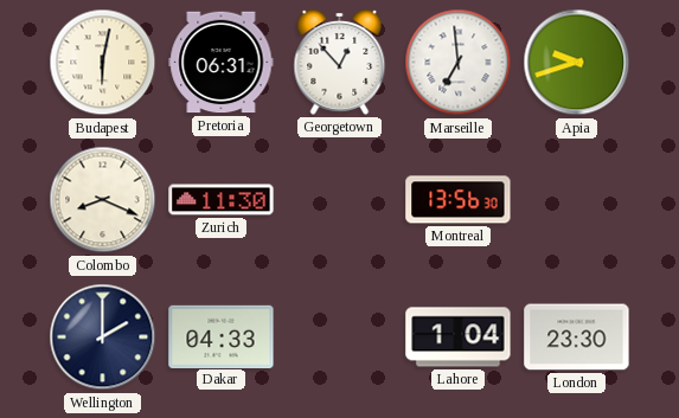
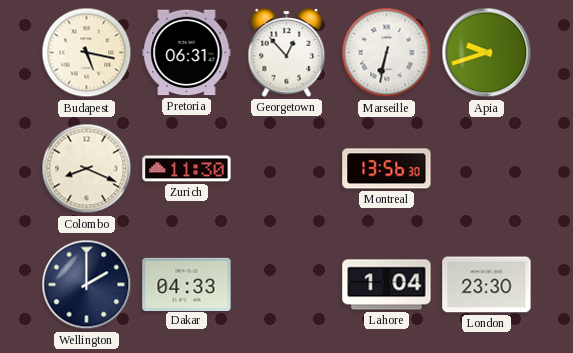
Budapest: 6:02 -> 5:17
Marseille: 6:59 -> 6:32
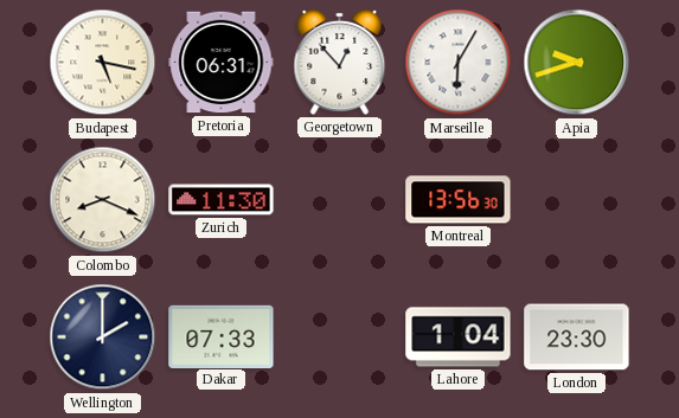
Marseille: 6:32 -> 6:05
Dakar: 04:33 -> 07:33
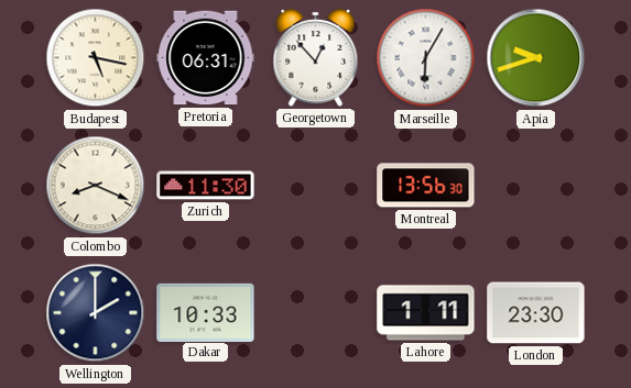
Dakar: 07:33 -> 10:33
Lahore: 1:04 -> 1:11
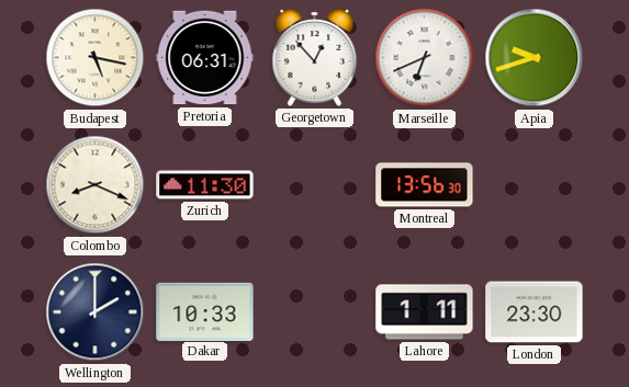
Marseille: 6:05 -> 6:41
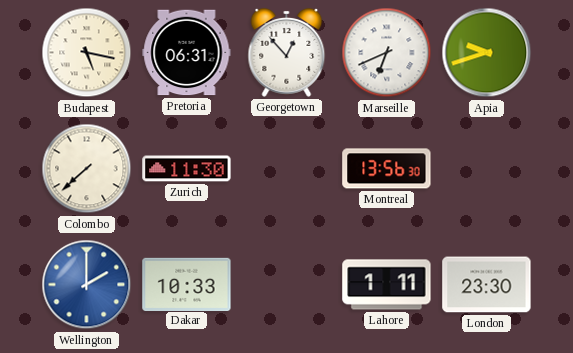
Colombo: 8:19 -> 7:38
Wellington dial: navy -> blue
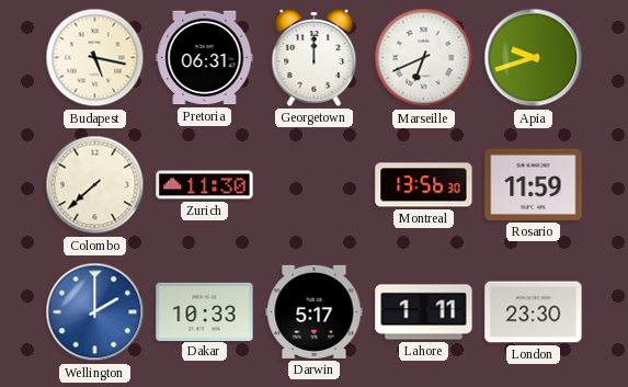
Georgetown: 12:53 -> 12:00
Rosario: none -> 11:59
Darwin: none -> 5:17
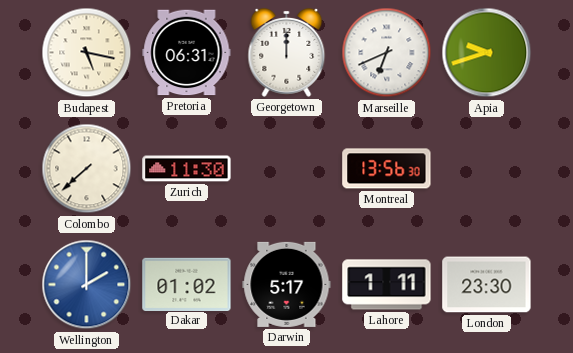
Rosario: 11:59 -> none
Dakar: 10:33 -> 01:02
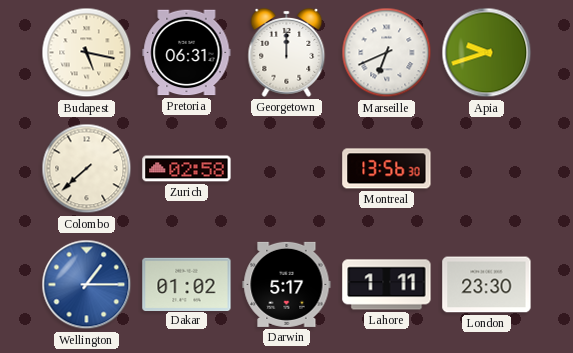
Zurich: 11:30 -> 02:58
Wellington: 2:00 -> 1:15
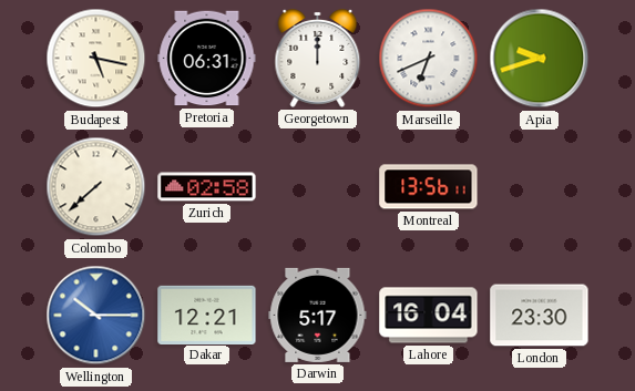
Montreal: 13:56:30 -> 13:56:11
Wellington: 1:15 -> 10:15
Dakar: 01:02 -> 12:21
Lahore: 1:11 -> 16:04
